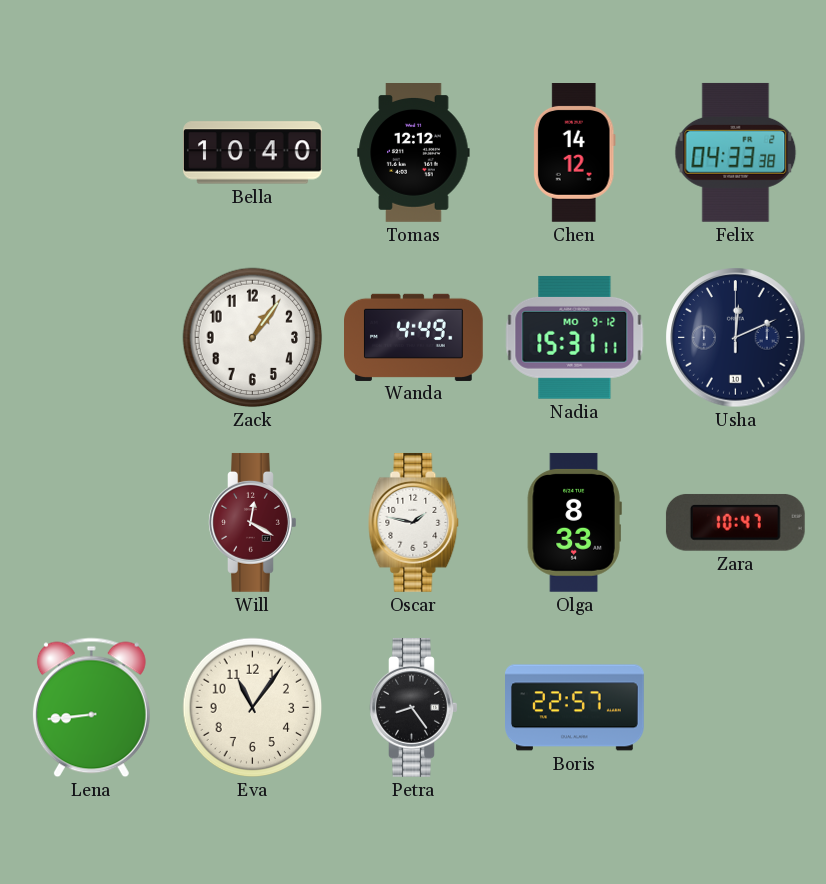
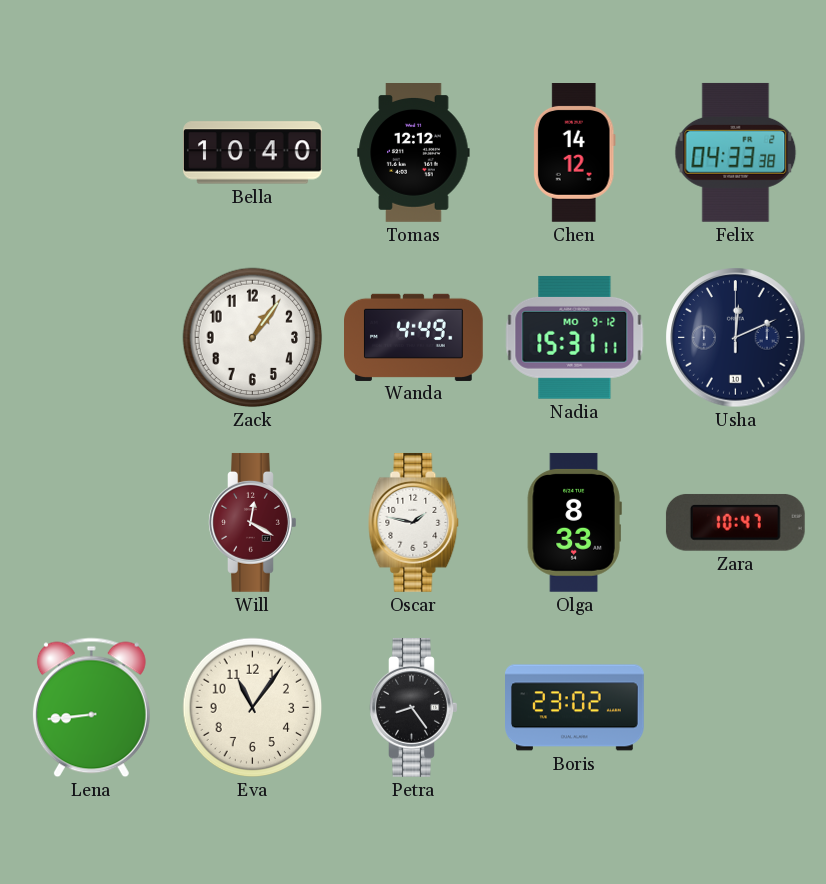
Boris: 22:57 -> 23:02
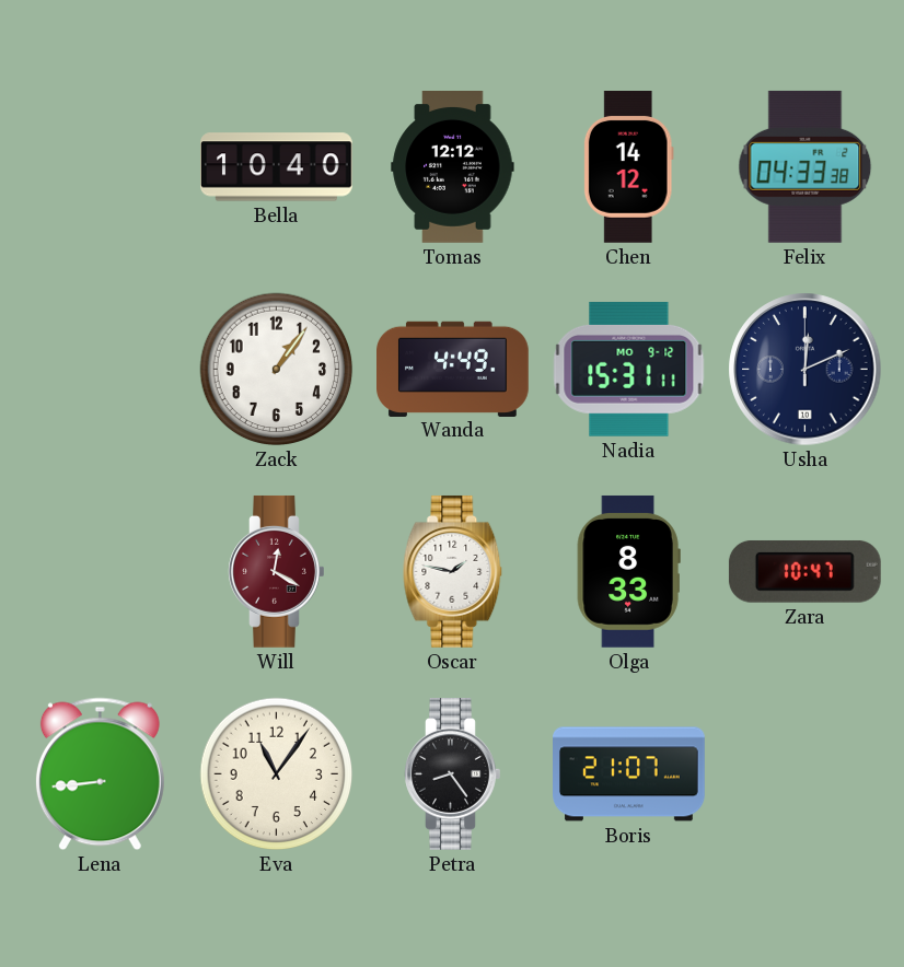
Boris: 23:02 -> 21:07
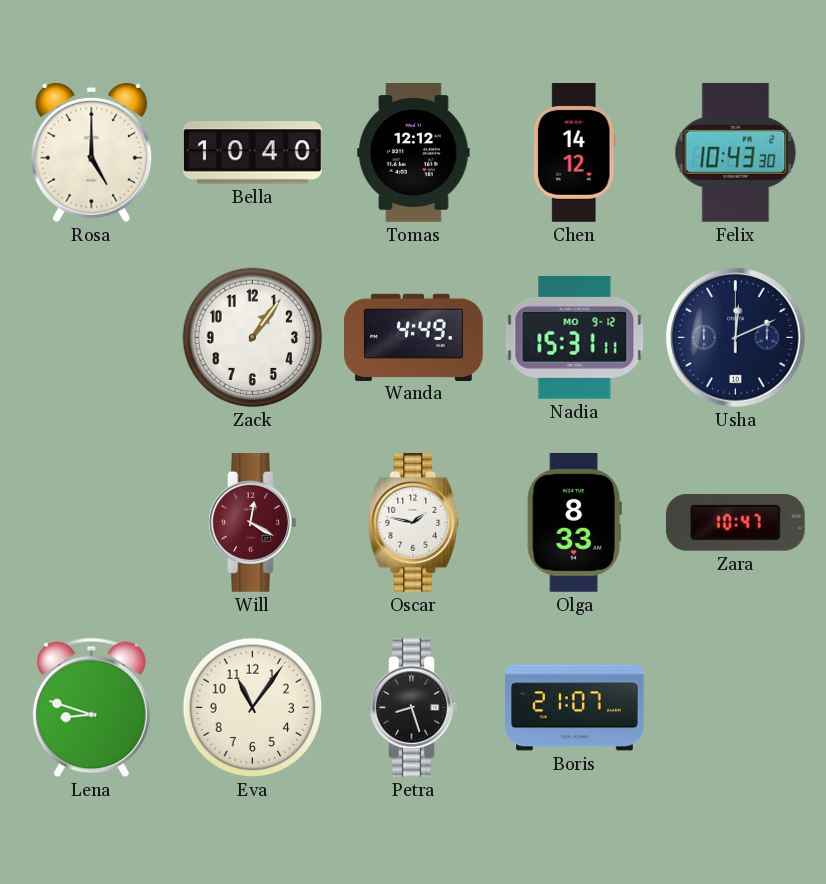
Rosa: none -> 5:00
Felix: 04:33 -> 10:43
Lena: 8:44 -> 8:48
Petra: 8:24 -> 8:27
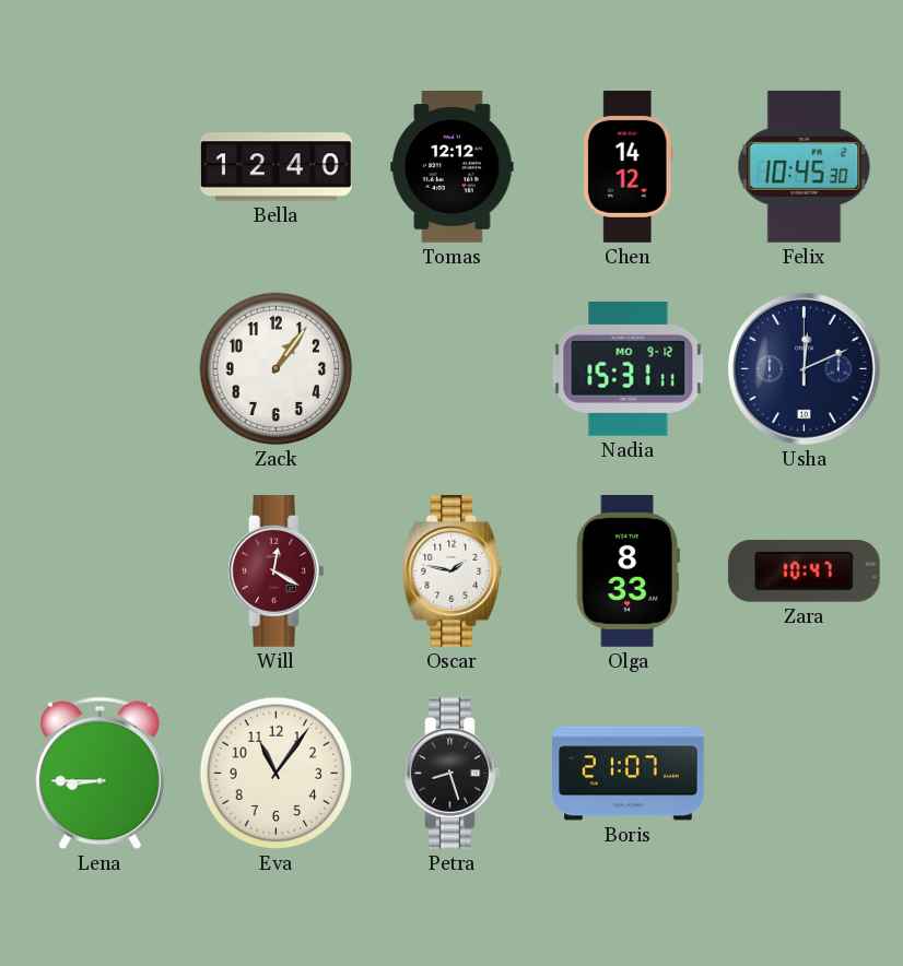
Rosa: 5:00 -> none
Bella: 10:40 -> 12:40
Felix: 10:43 -> 10:45
Wanda: 4:49 -> none
Lena: 8:48 -> 8:45
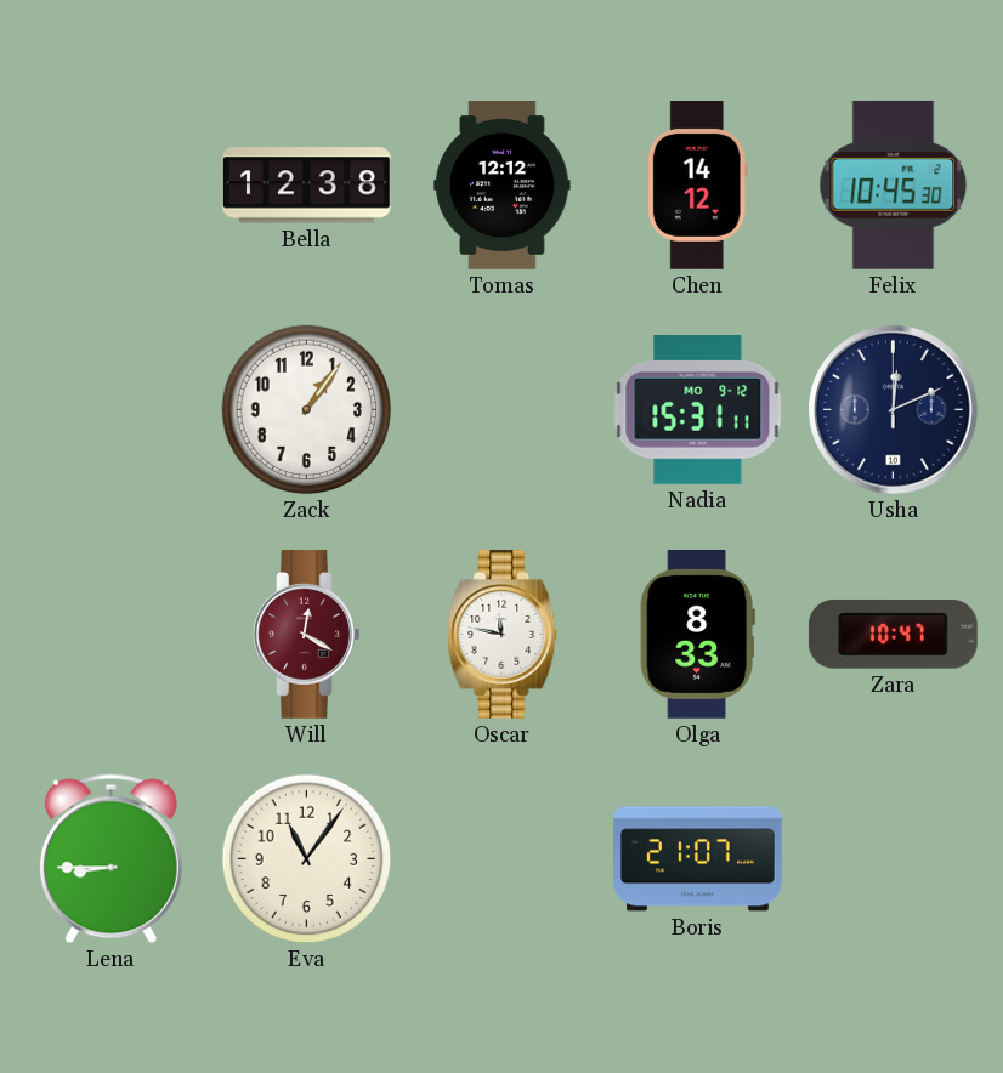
Bella: 12:40 -> 12:38
Oscar: 1:47 -> 11:47
Petra: 8:27 -> none
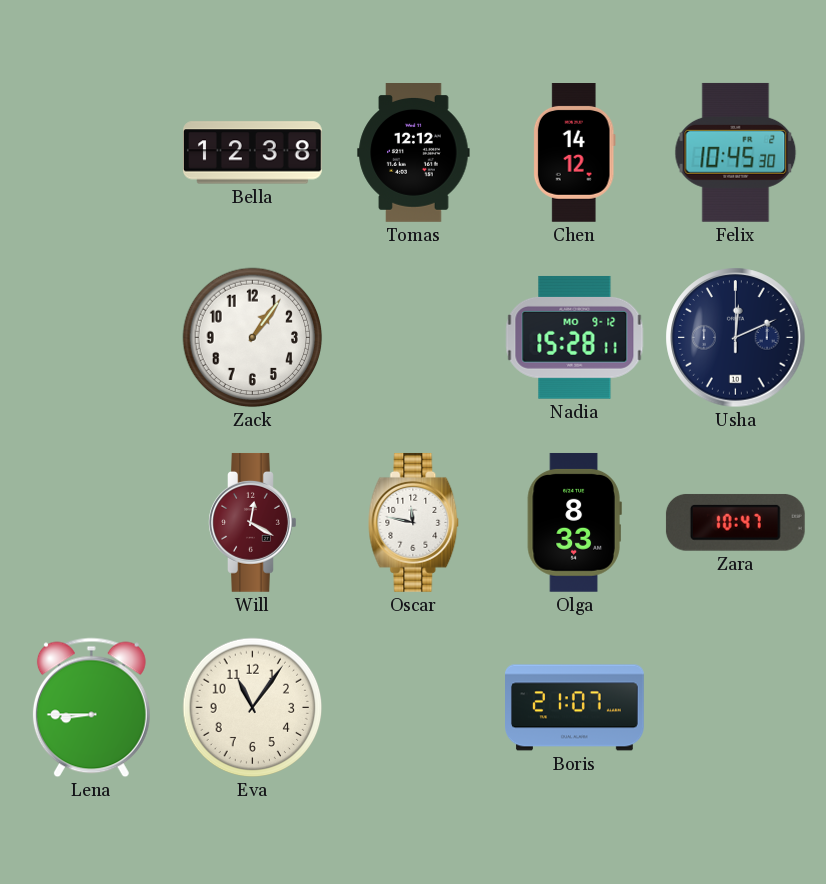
Nadia: 15:31 -> 15:28
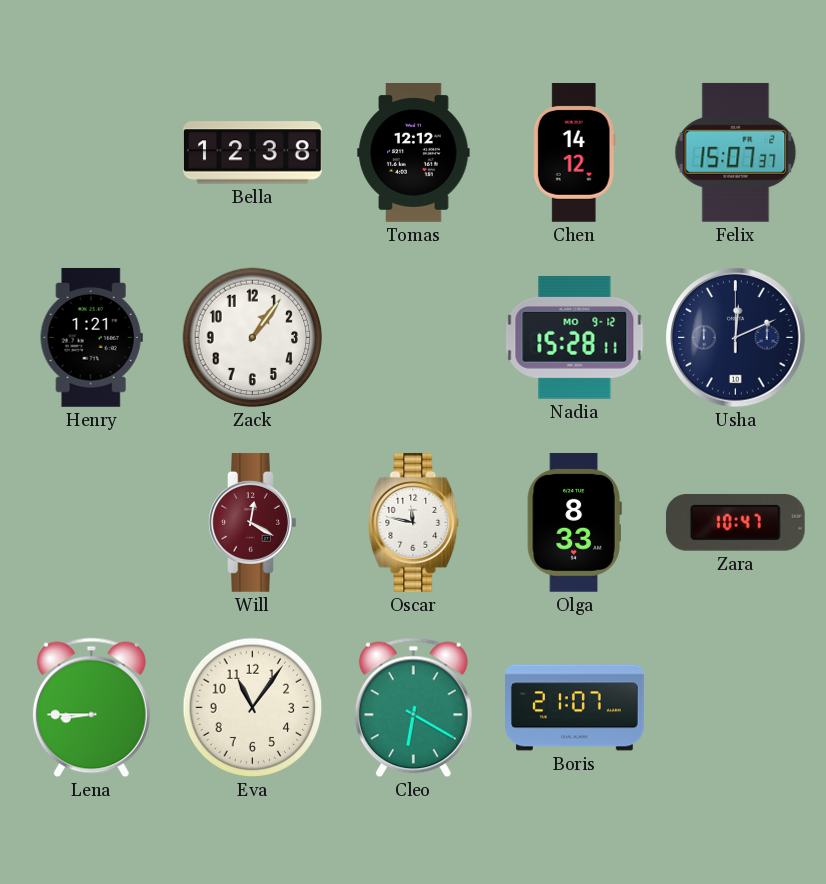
Felix: 10:45 -> 15:07
Henry: none -> 1:21
Cleo: none -> 6:20
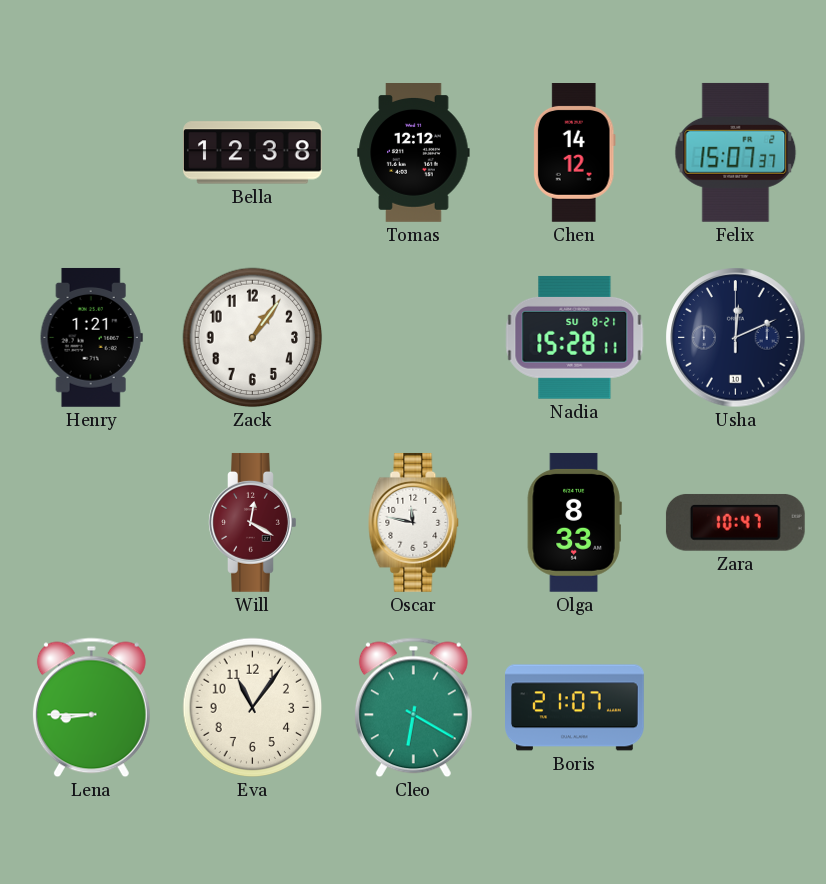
Nadia date: MO 9-12 -> SU 8-21
